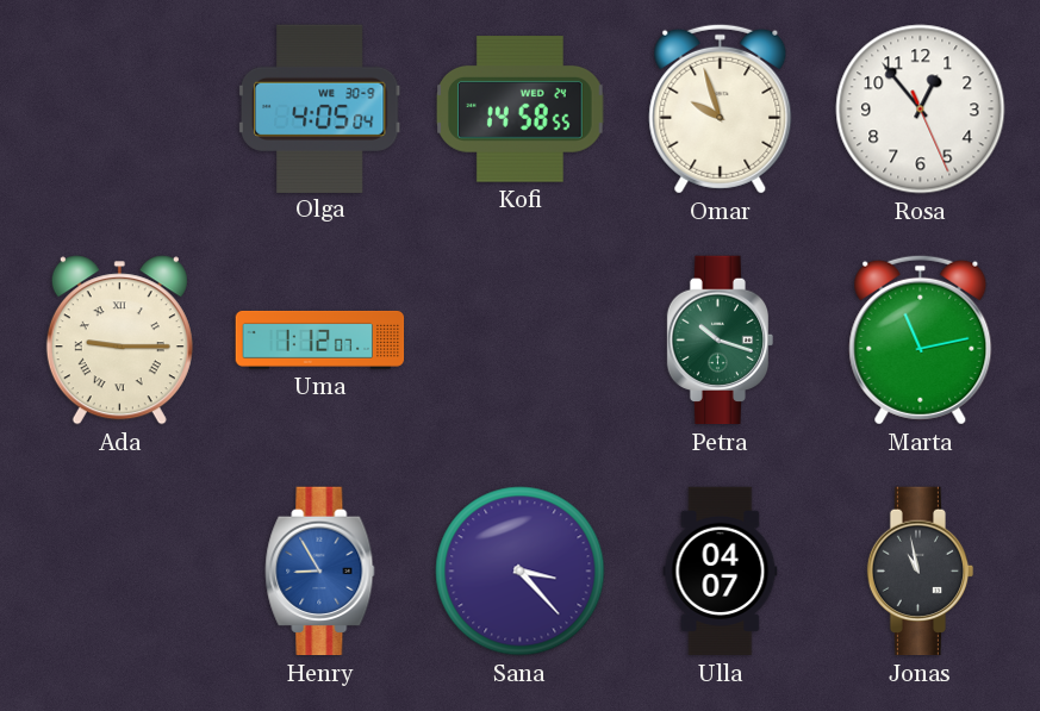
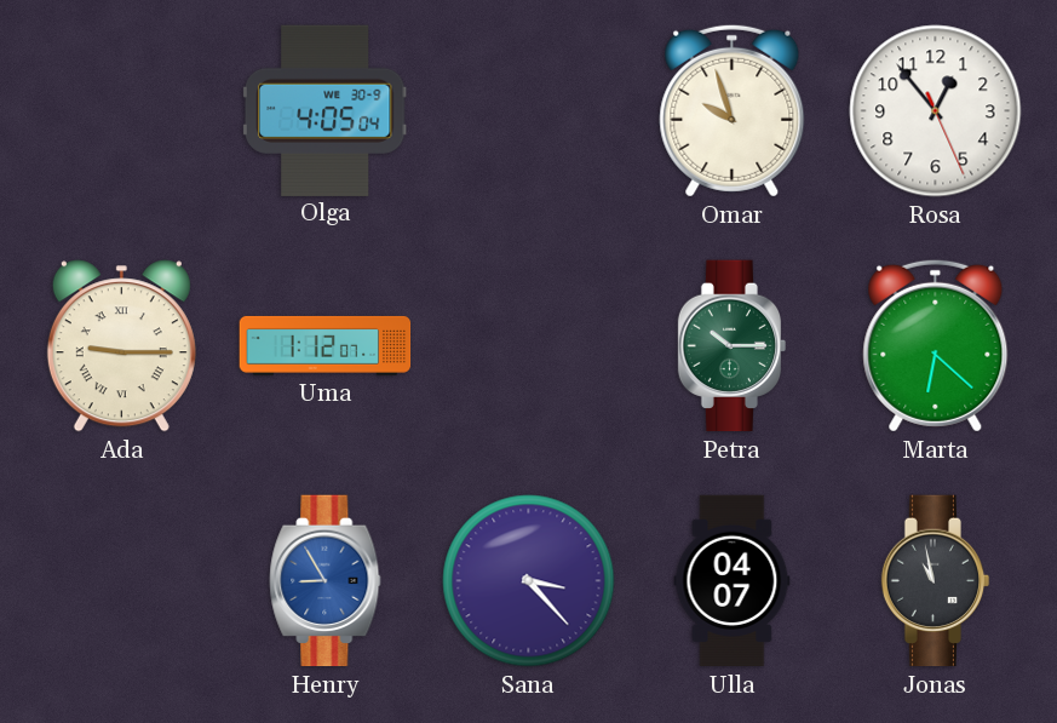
Kofi: 14:58 -> none
Petra: 10:18 -> 10:15
Marta: 11:13 -> 6:22
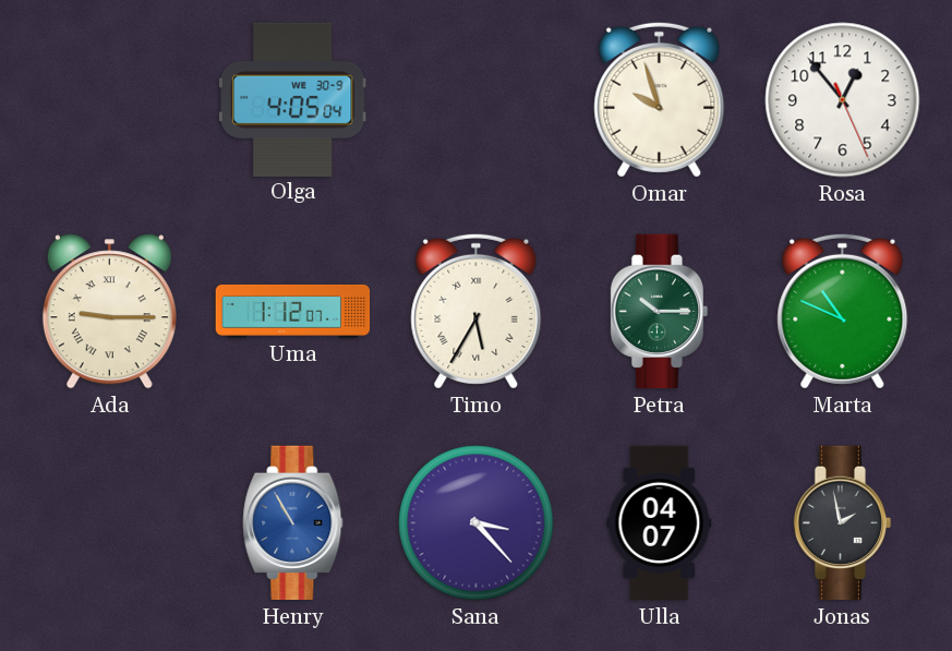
Timo: none -> 5:35
Marta: 6:22 -> 10:49
Henry: 8:55 -> 10:55
Jonas: 10:58 -> 1:58
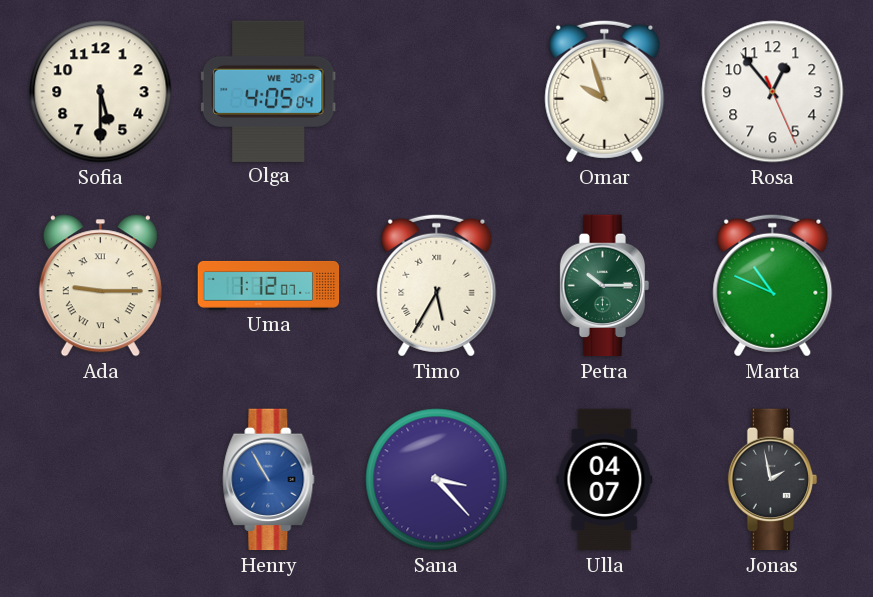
Sofia: none -> 5:30
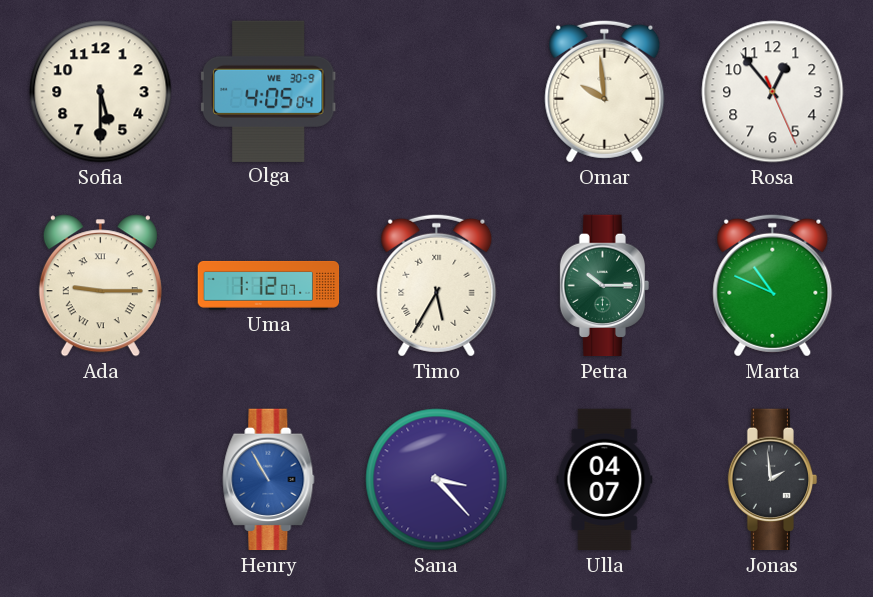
Omar: 9:57 -> 9:59
Jonas: 1:58 -> 1:59
